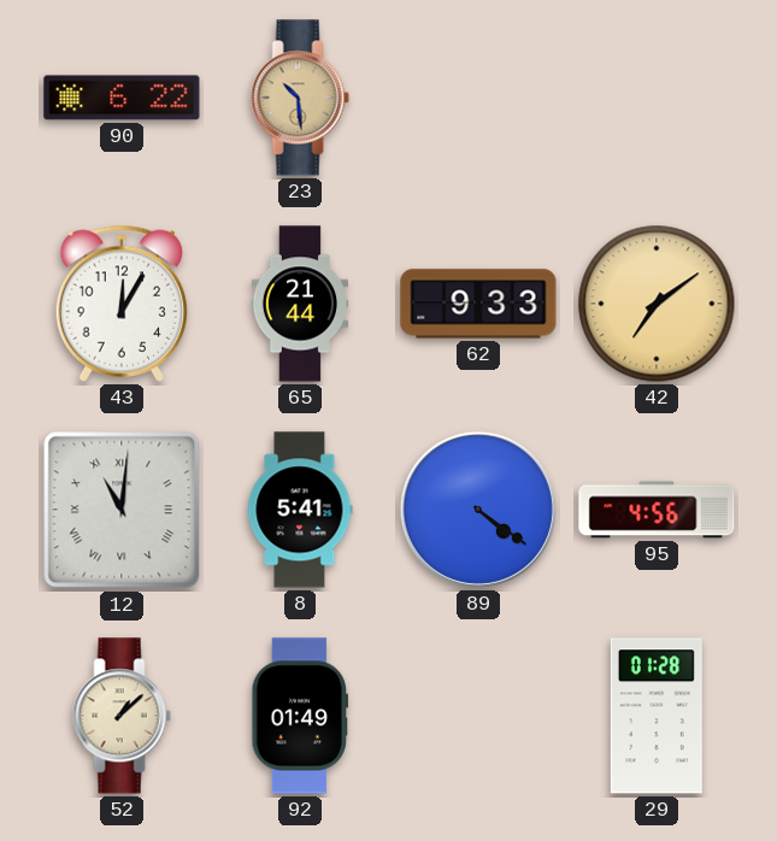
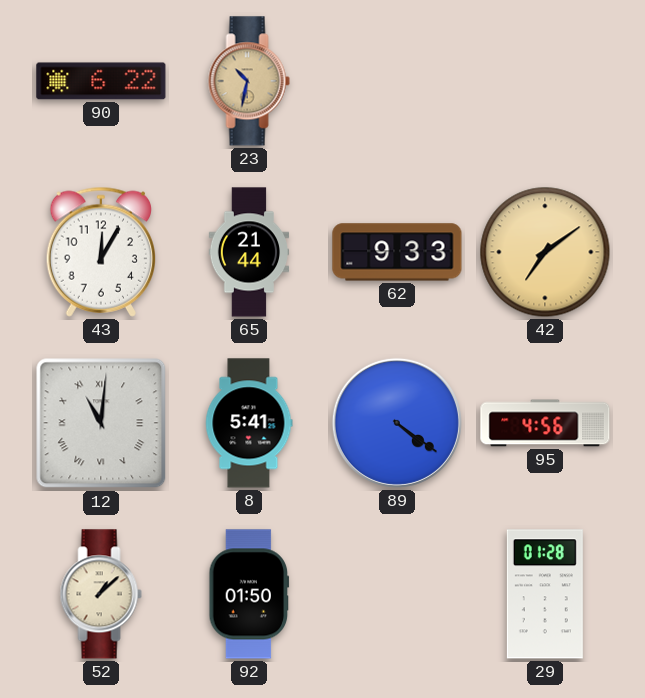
23: 10:29 -> 10:32
92: 01:49 -> 01:50
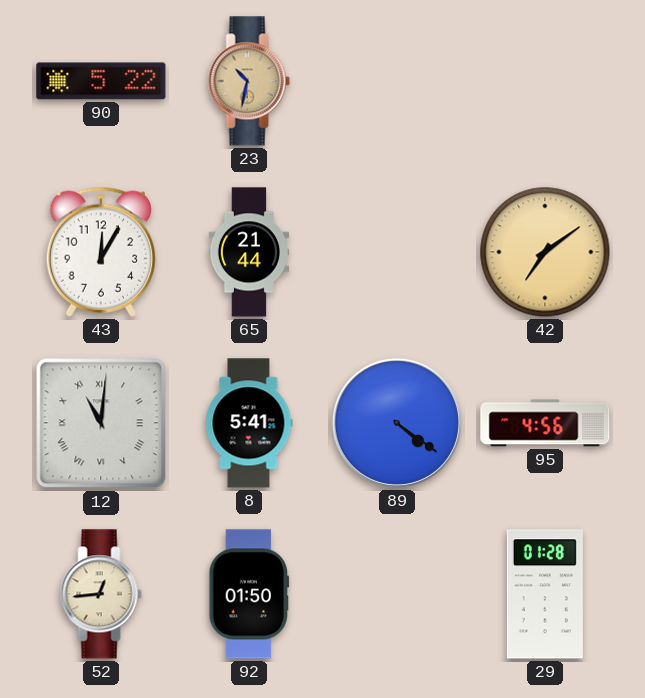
90: 6:22 -> 5:22
62: 9:33 -> none
52: 1:08 -> 12:44
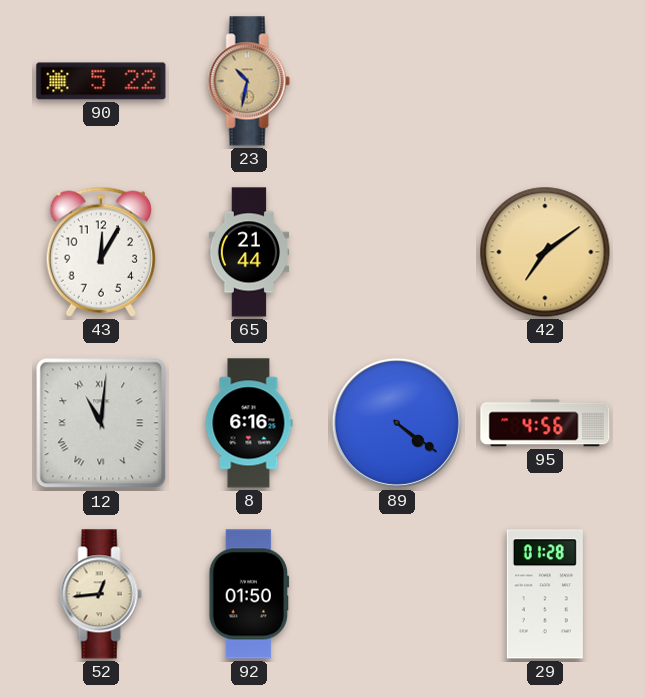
8: 5:41 -> 6:16
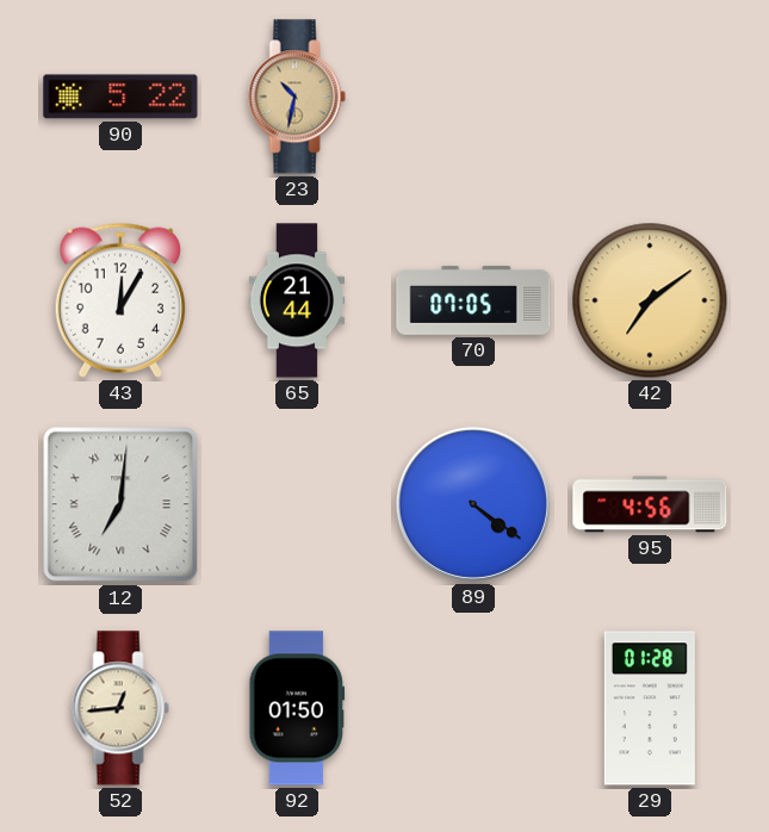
70: none -> 07:05
12: 11:01 -> 7:01
8: 6:16 -> none
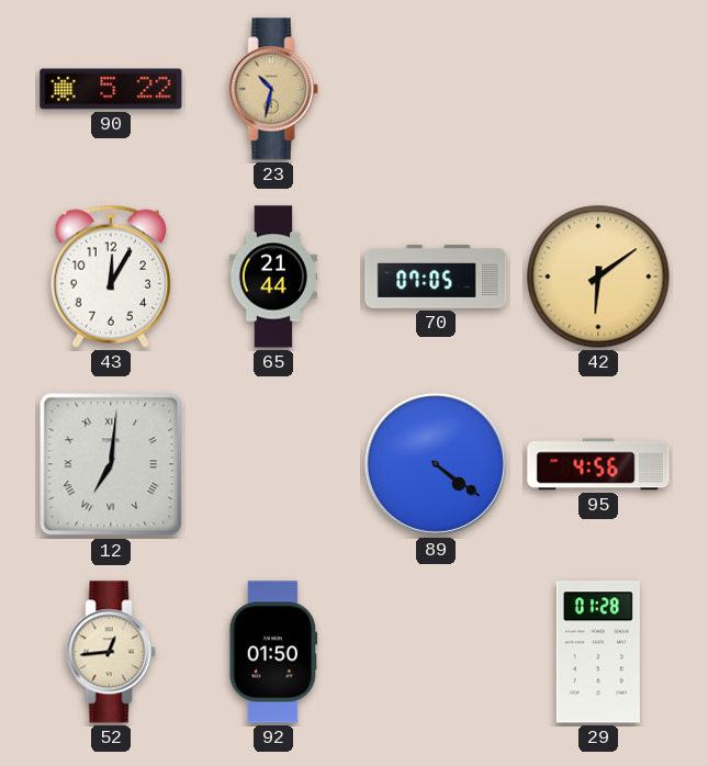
42: 7:09 -> 6:09
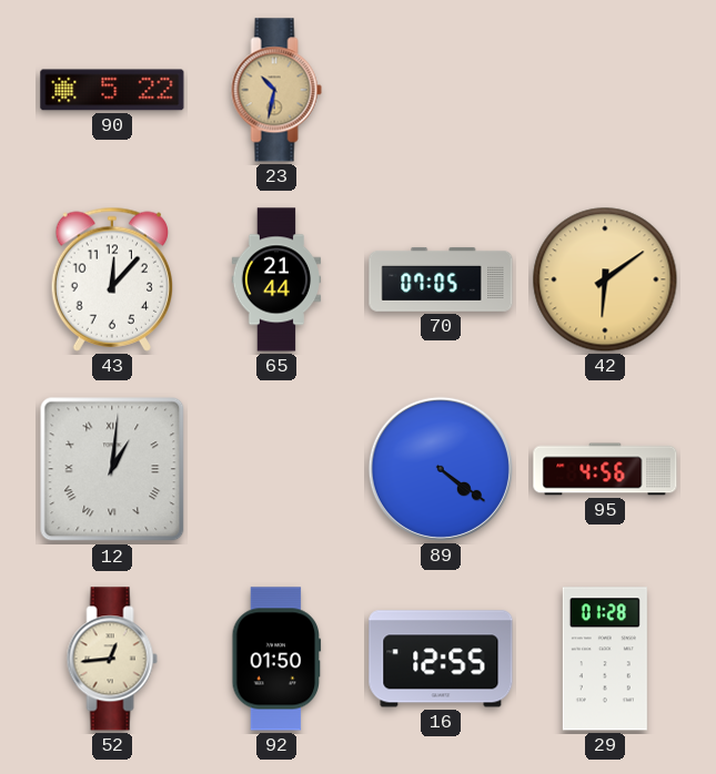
43: 12:05 -> 12:07
12: 7:01 -> 1:01
16: none -> 12:55
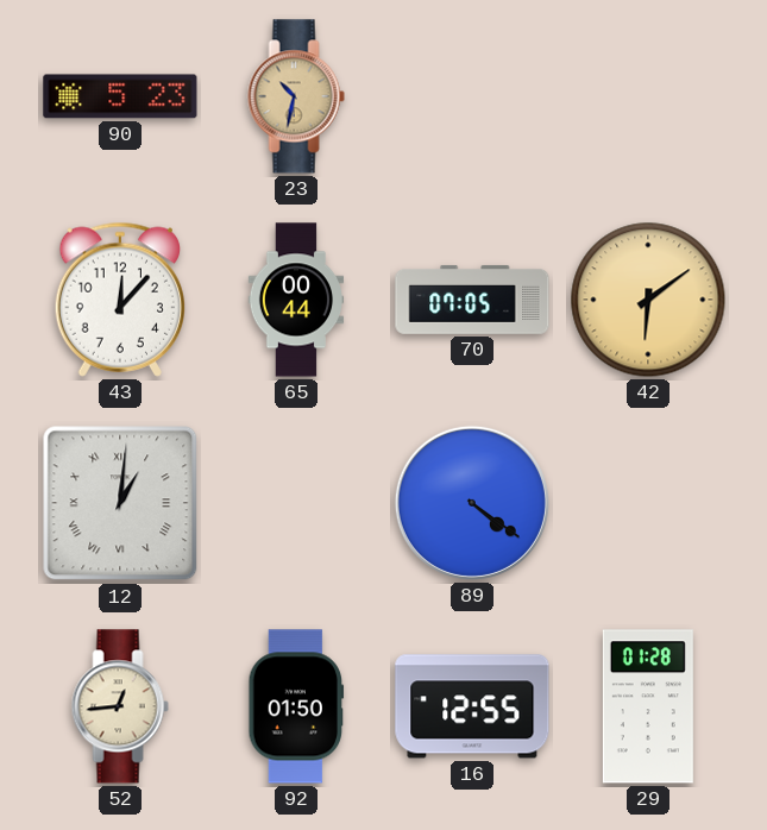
90: 5:22 -> 5:23
65: 21:44 -> 00:44
95: 4:56 -> none
